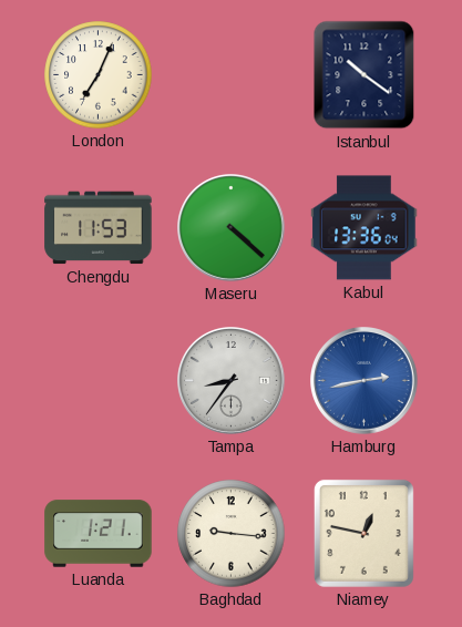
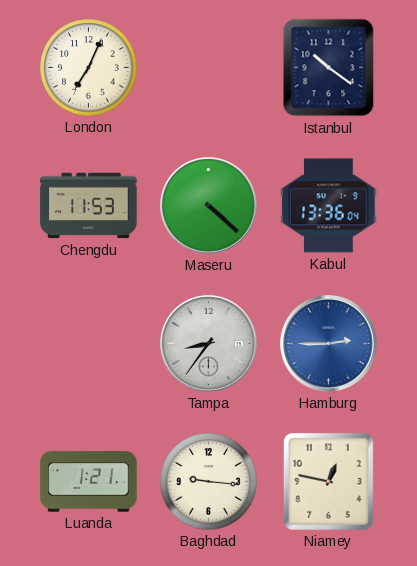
Hamburg: 2:43 -> 2:45
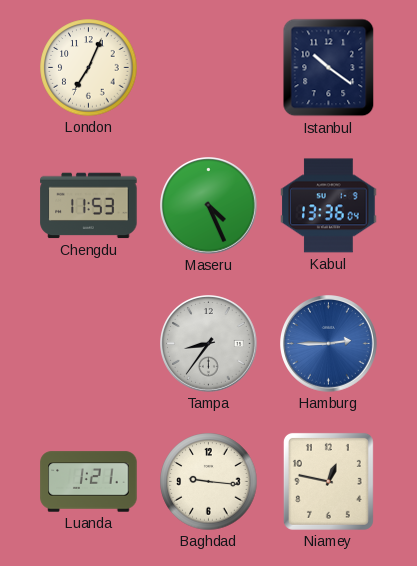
Maseru: 4:22 -> 4:26
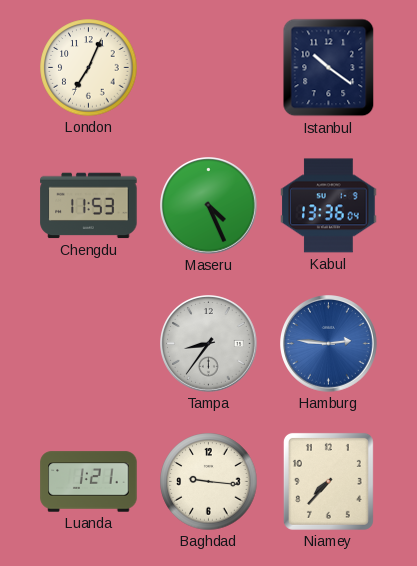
Hamburg: 2:45 -> 2:46
Niamey: 12:47 -> 7:37
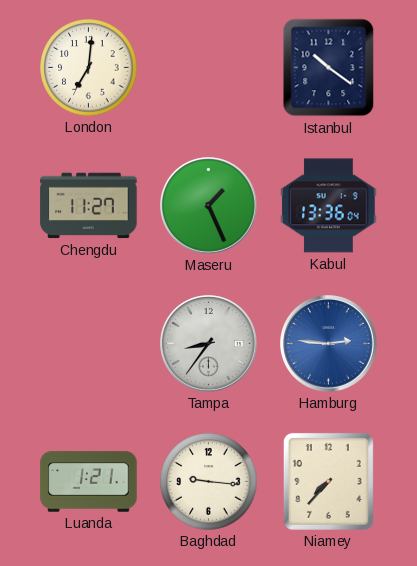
London: 7:04 -> 7:01
Chengdu: 11:53 -> 11:27
Maseru: 4:26 -> 1:26
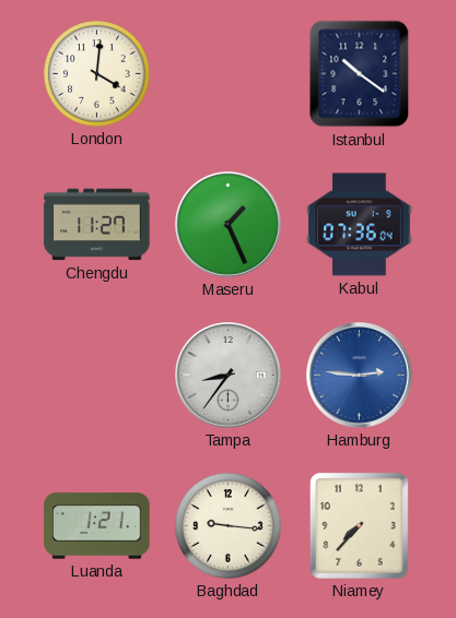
London: 7:01 -> 4:01
Kabul: 13:36 -> 07:36
